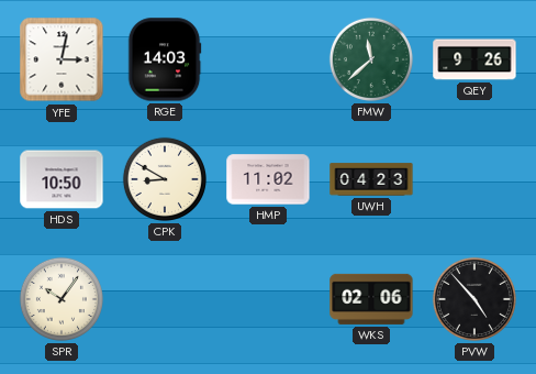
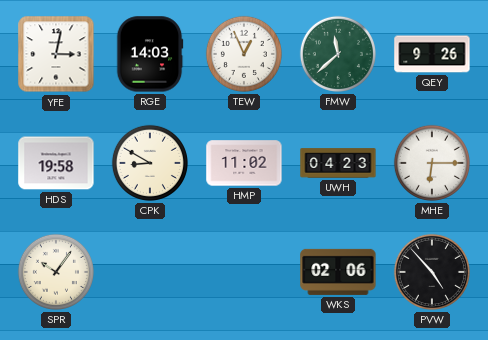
TEW: none -> 12:56
HDS: 10:50 -> 19:58
MHE: none -> 6:15
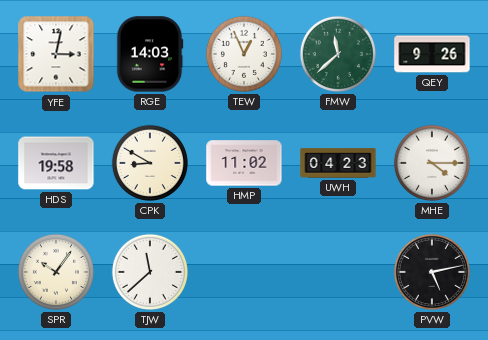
MHE: 6:15 -> 4:15
TJW: none -> 11:38
WKS: 02:06 -> none
PVW: 4:53 -> 5:13
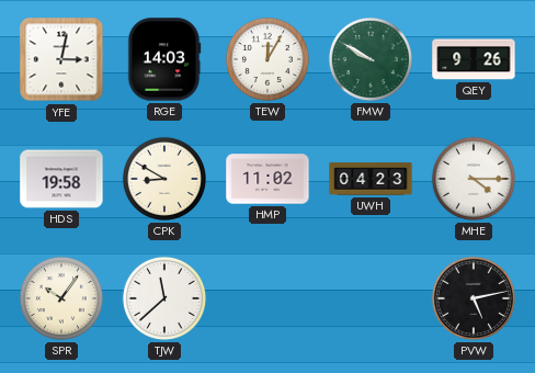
TEW: 12:56 -> 12:05
FMW: 11:38 -> 9:50
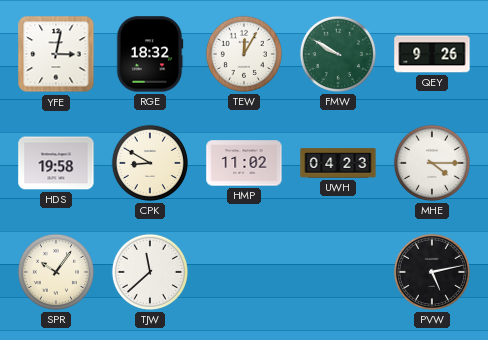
RGE: 14:03 -> 18:32
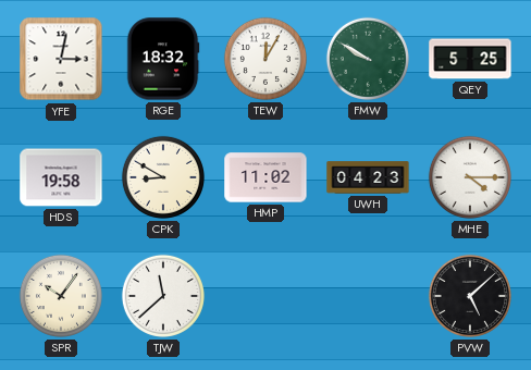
QEY: 9:26 -> 5:25
PVW: 5:13 -> 5:08
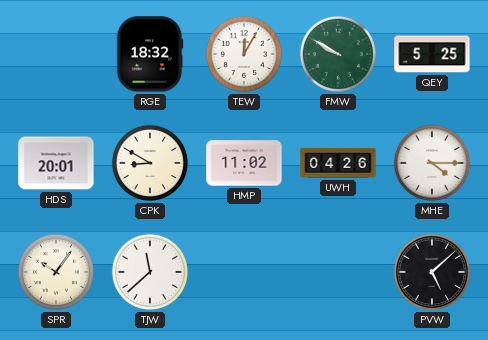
YFE: 3:02 -> none
HDS: 19:58 -> 20:01
UWH: 04:23 -> 04:26
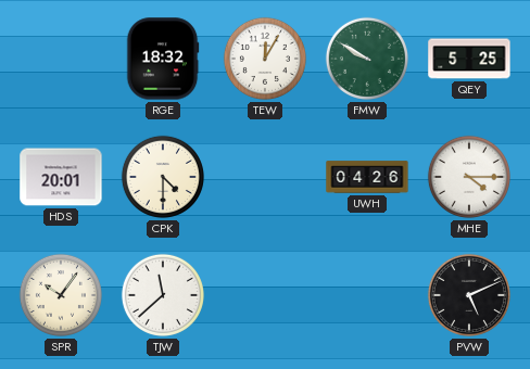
CPK: 8:50 -> 4:30
HMP: 11:02 -> none
PVW: 5:08 -> 5:11
